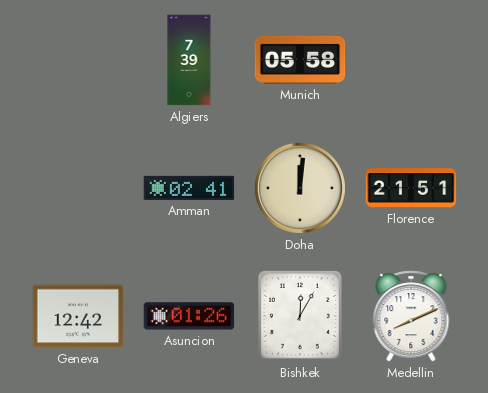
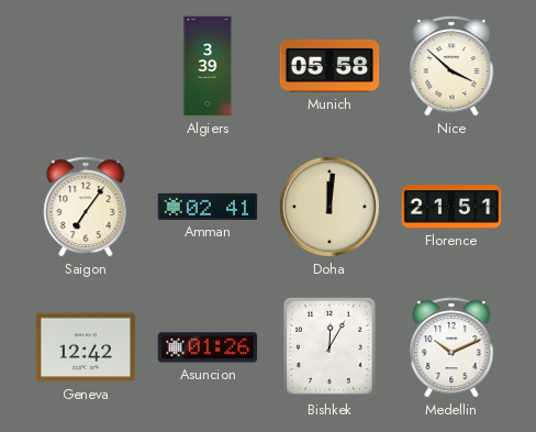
Algiers: 7:39 -> 3:39
Nice: none -> 3:52
Saigon: none -> 7:06
Medellin: 8:11 -> 10:11
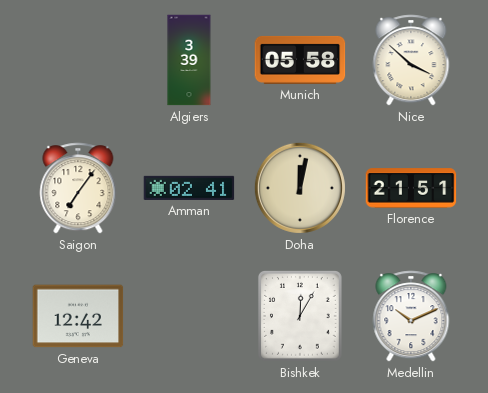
Doha: 12:01 -> 12:02
Asuncion: 01:26 -> none
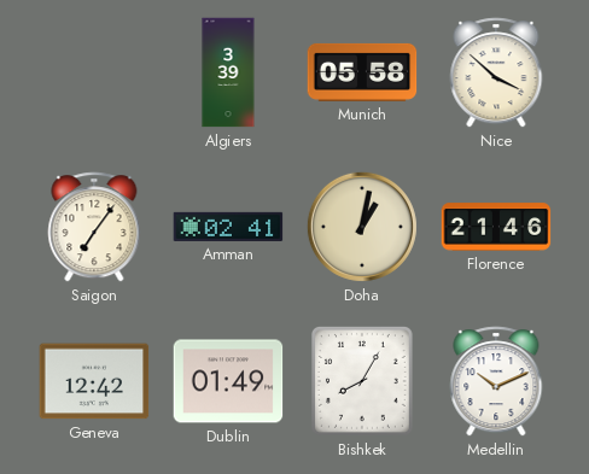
Doha: 12:02 -> 1:02
Florence: 21:51 -> 21:46
Dublin: none -> 01:49
Bishkek: 12:05 -> 8:05
